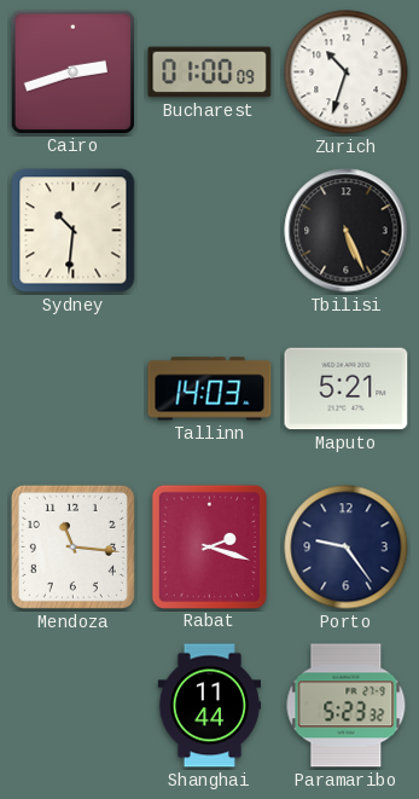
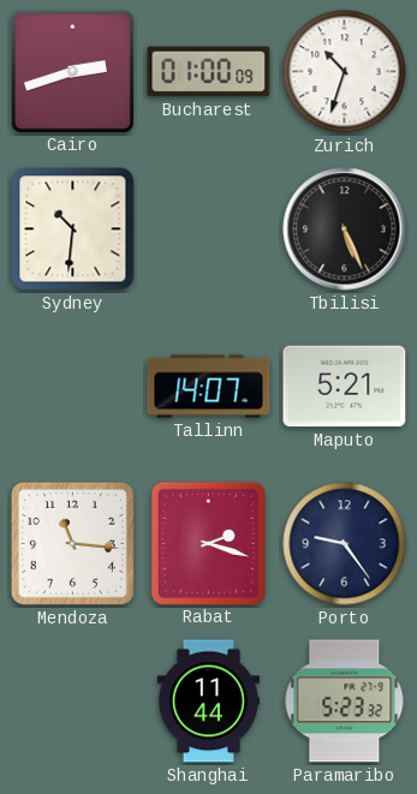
Tallinn: 14:03 -> 14:07
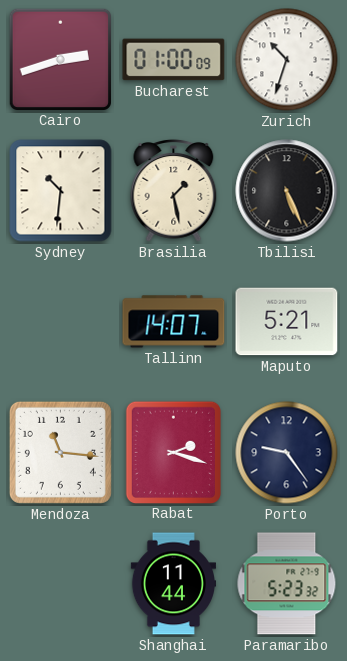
Brasilia: none -> 1:28
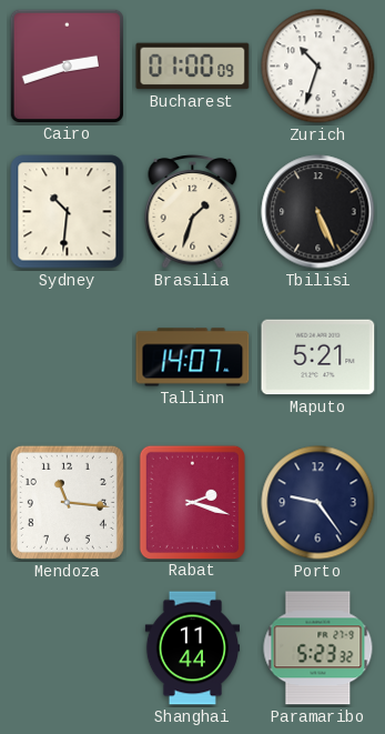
Brasilia: 1:28 -> 1:33
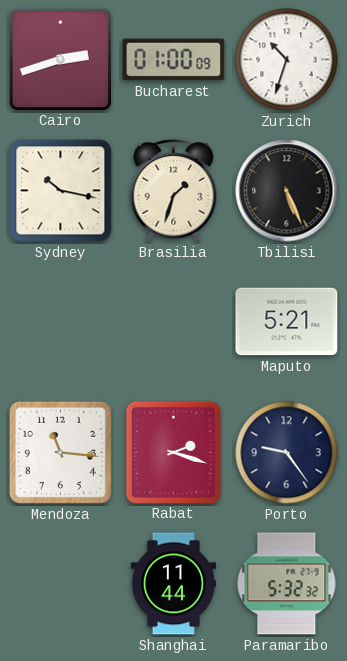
Sydney: 10:31 -> 10:17
Tallinn: 14:07 -> none
Paramaribo: 5:23 -> 5:32
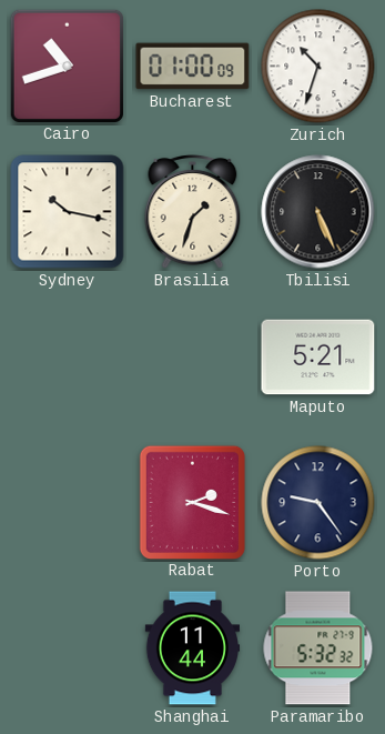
Cairo: 2:42 -> 10:42
Mendoza: 11:16 -> none
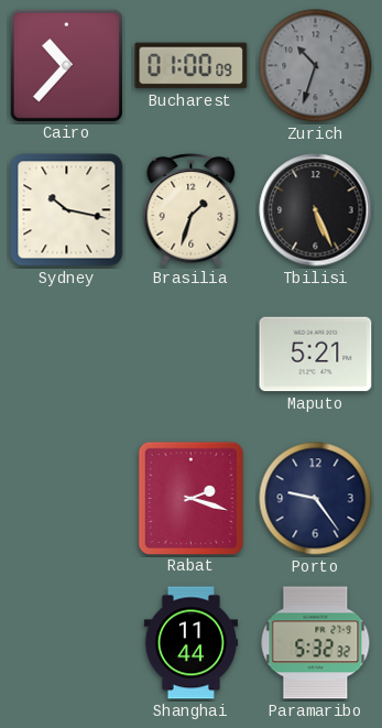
Cairo: 10:42 -> 10:37
Zurich dial: white -> grey
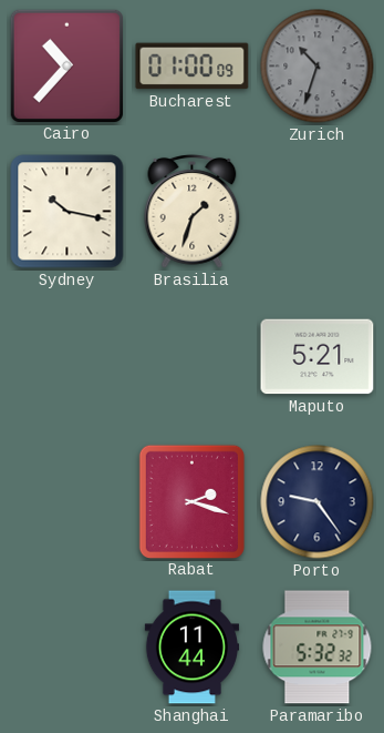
Tbilisi: 5:26 -> none
